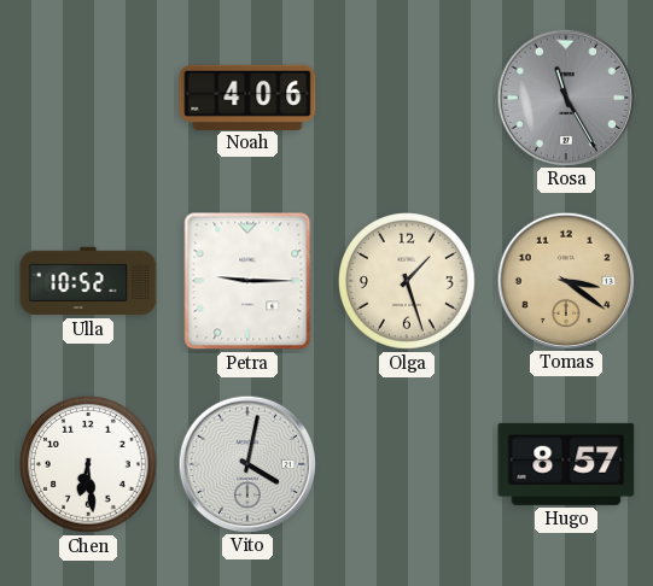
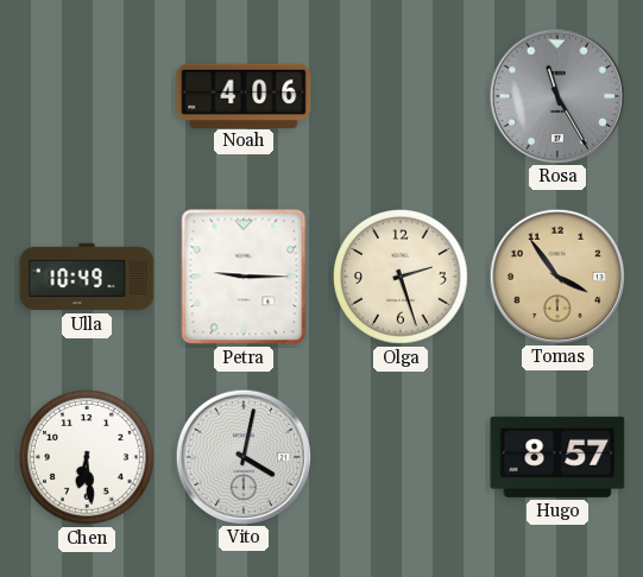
Ulla: 10:52 -> 10:49
Olga: 1:27 -> 2:27
Tomas: 3:21 -> 3:54
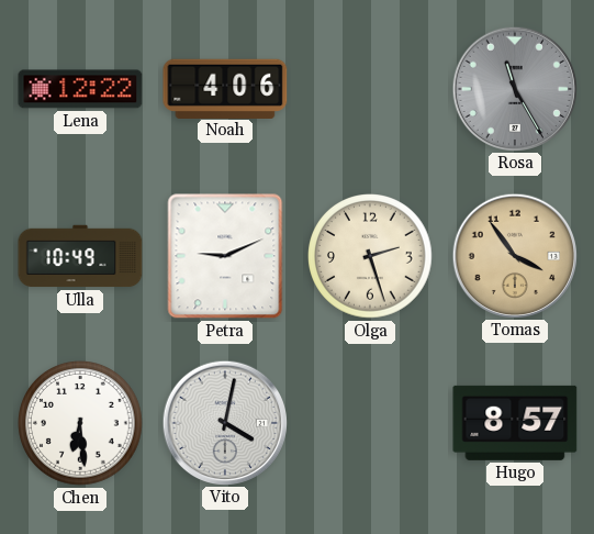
Lena: none -> 12:22
Petra: 9:15 -> 9:11
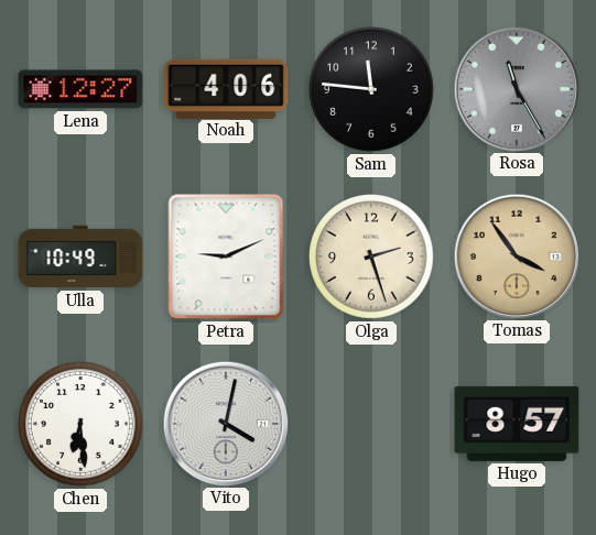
Lena: 12:22 -> 12:27
Sam: none -> 11:46
